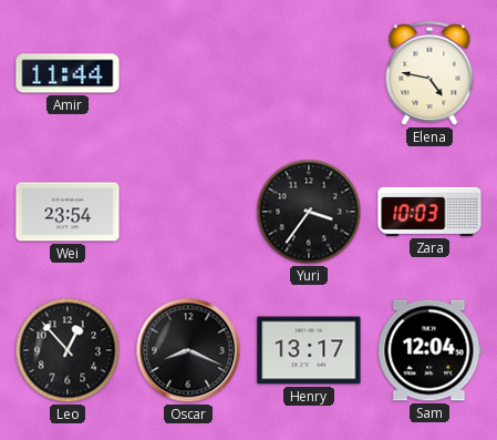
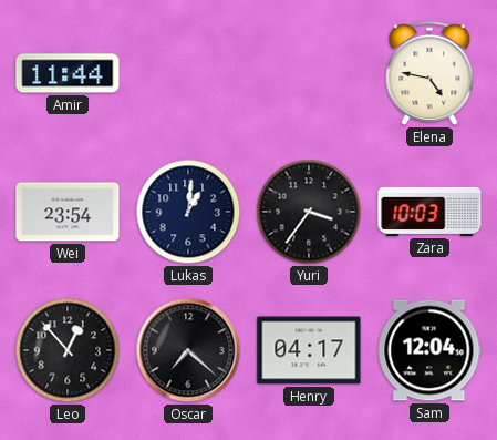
Lukas: none -> 1:01
Oscar: 8:19 -> 7:22
Henry: 13:17 -> 04:17
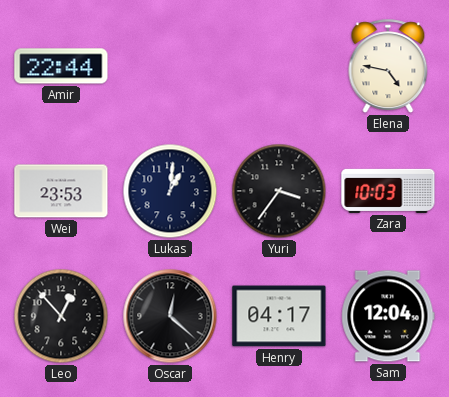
Amir: 11:44 -> 22:44
Wei: 23:54 -> 23:53
Oscar: 7:22 -> 12:22
